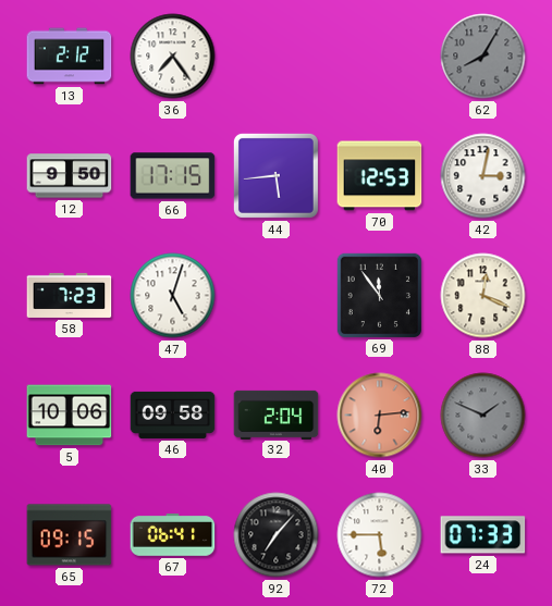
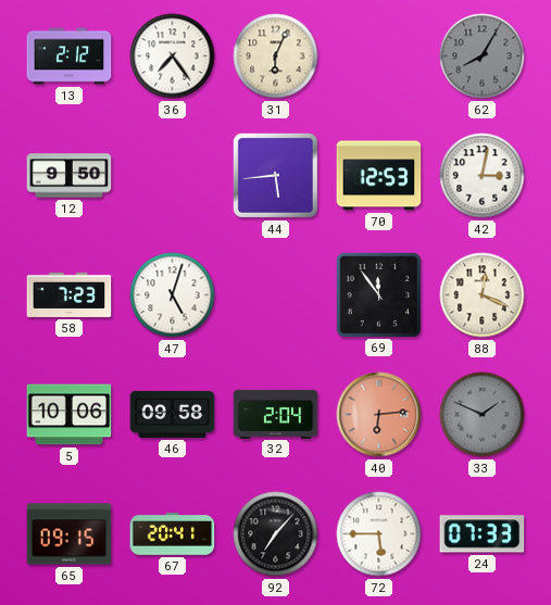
31: none -> 6:04
66: 17:15 -> none
67: 06:41 -> 20:41
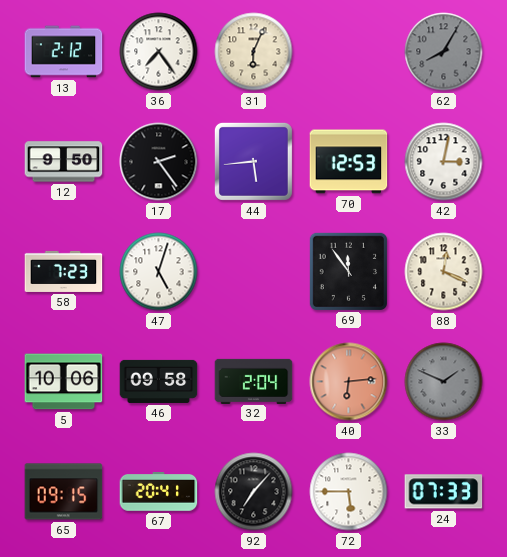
17: none -> 2:24
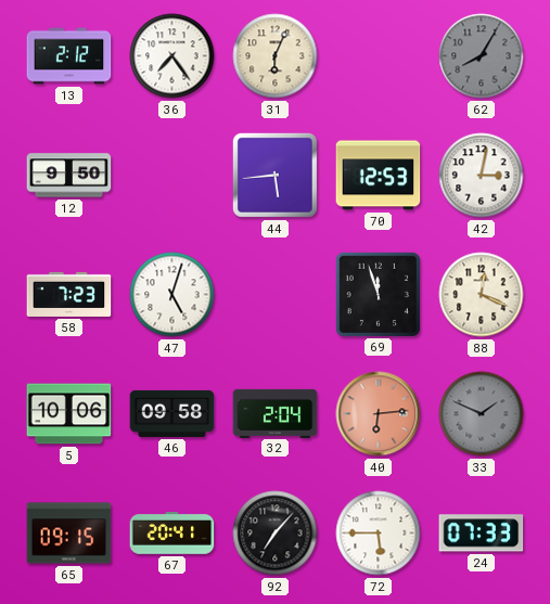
17: 2:24 -> none
69: 11:54 -> 11:57
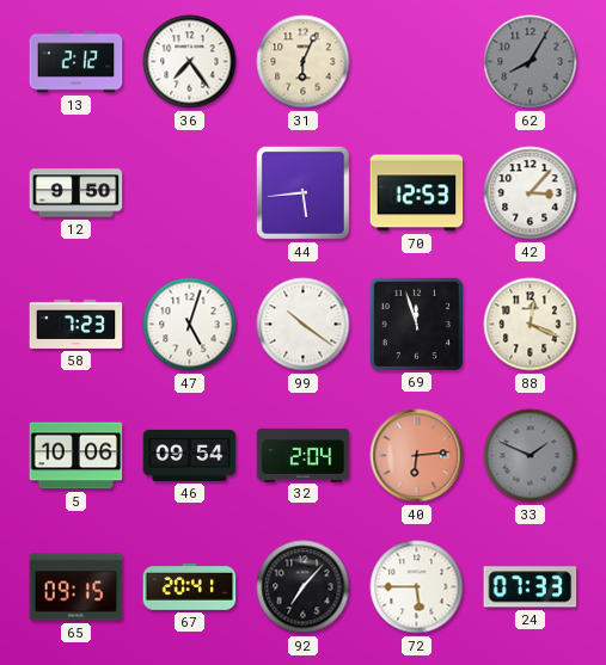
42: 3:02 -> 3:07
99: none -> 10:21
46: 09:58 -> 09:54
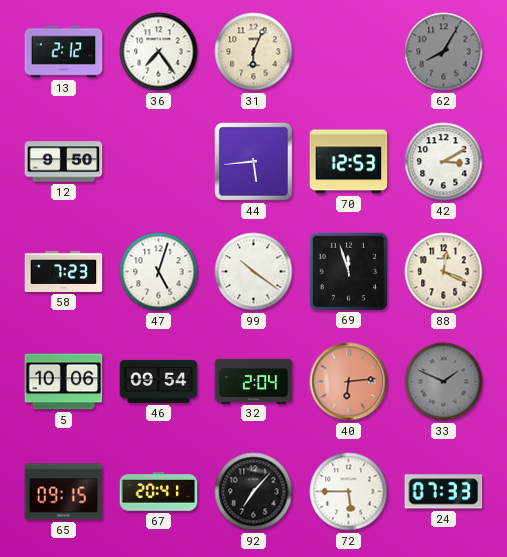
42: 3:07 -> 3:10
